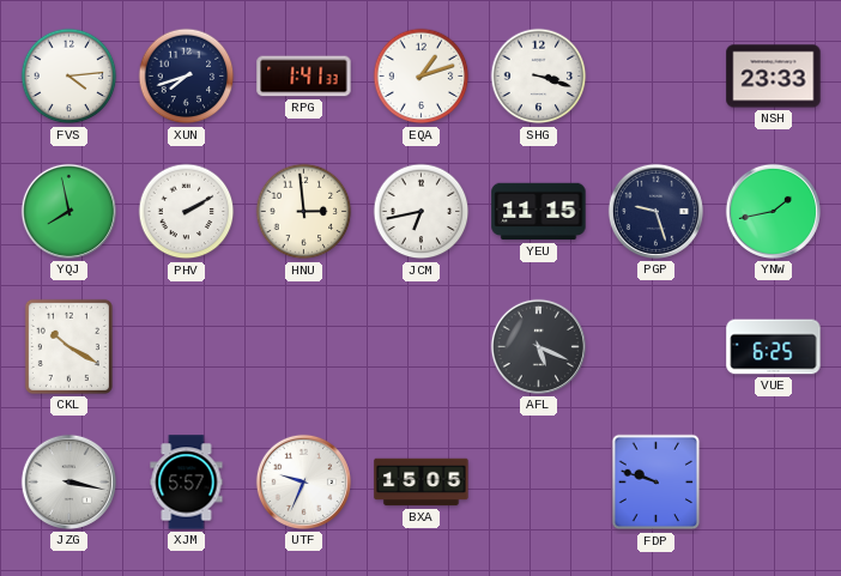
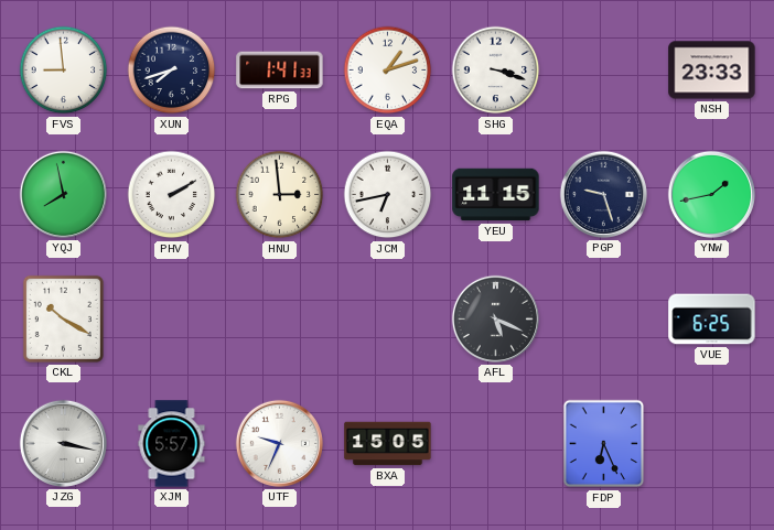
FVS: 4:14 -> 8:59
FDP: 9:48 -> 6:26
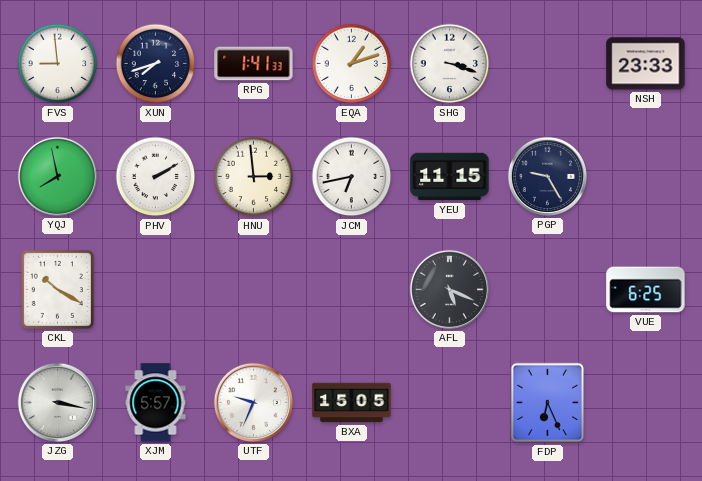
PGP: 9:27 -> 9:25
YNW: 1:43 -> none
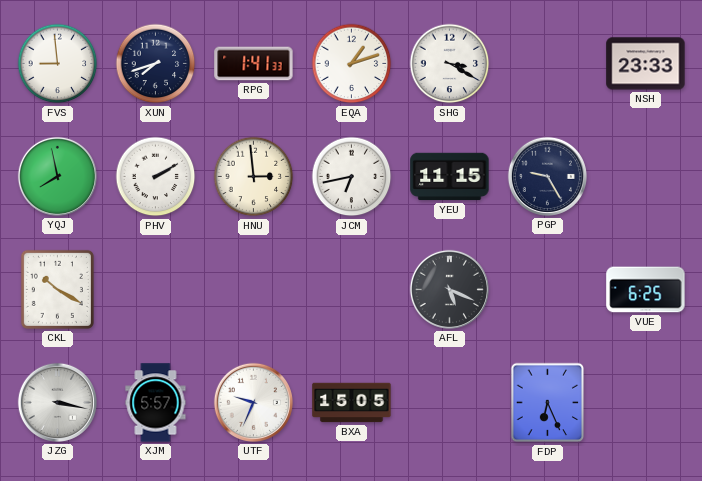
SHG: 3:18 -> 3:20
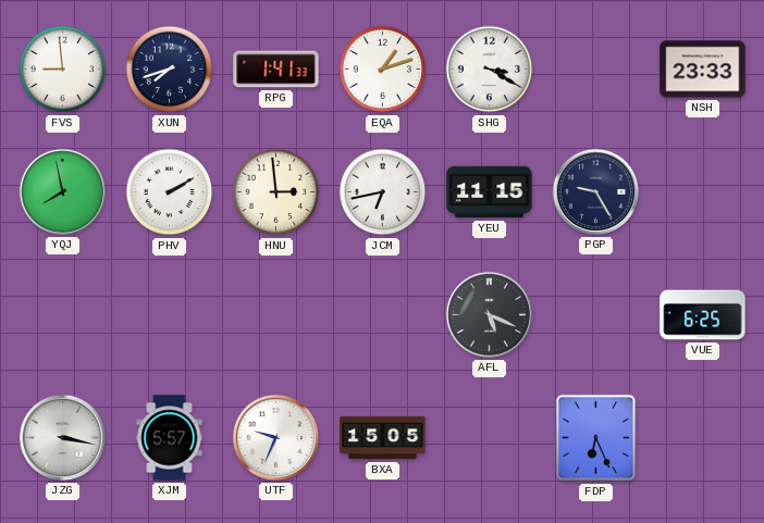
CKL: 10:20 -> none
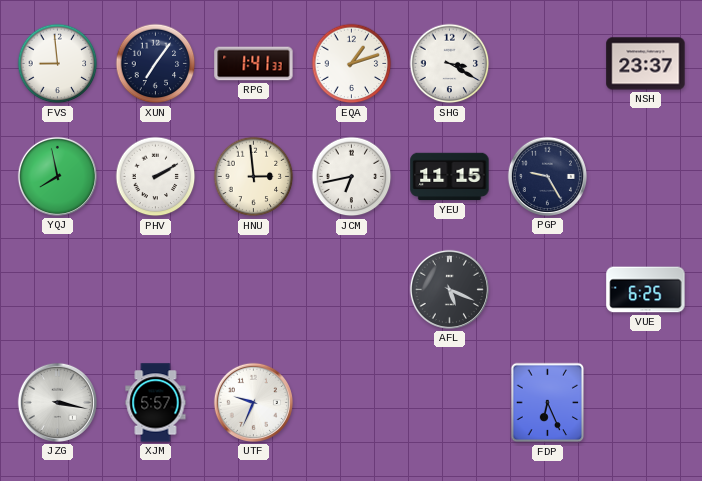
XUN: 7:42 -> 7:06
NSH: 23:33 -> 23:37
BXA: 15:05 -> none
